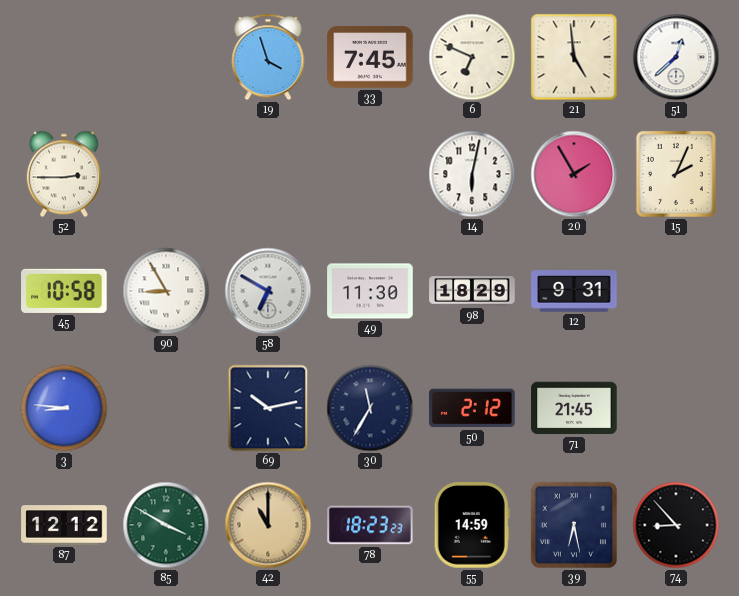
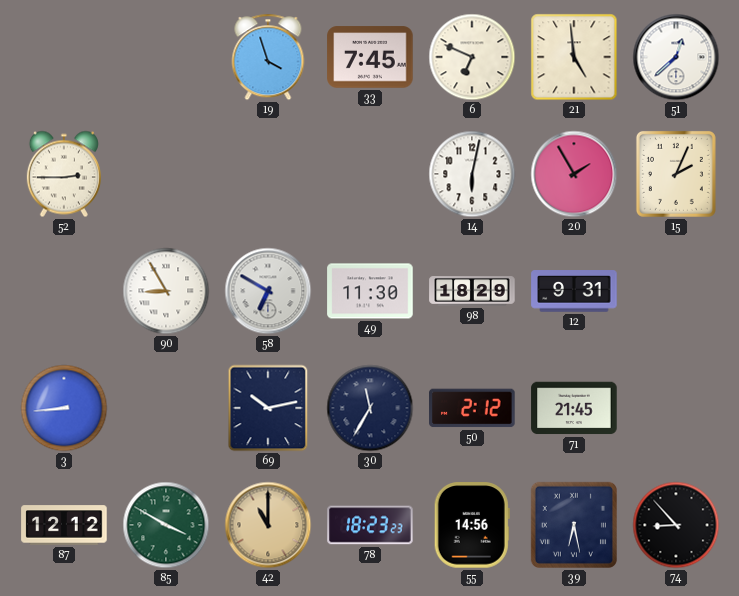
45: 10:58 -> none
3: 8:46 -> 8:44
55: 14:59 -> 14:56
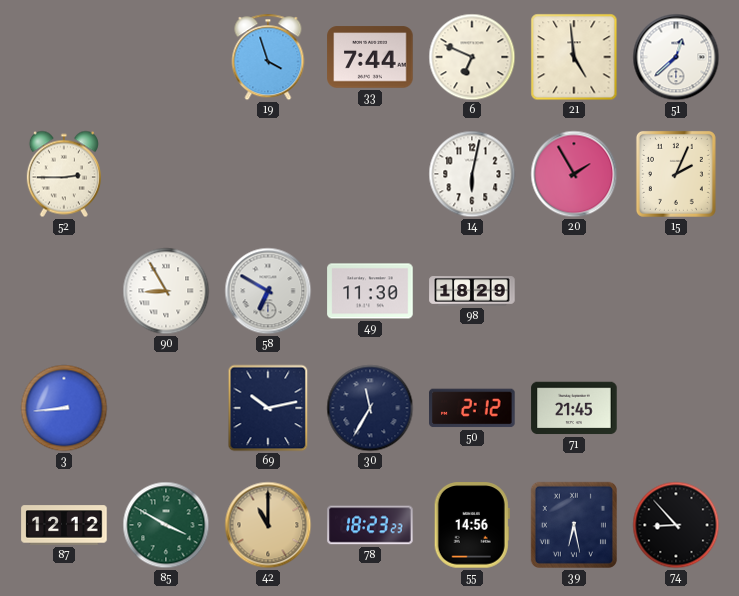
33: 7:45 -> 7:44
12: 9:31 -> none
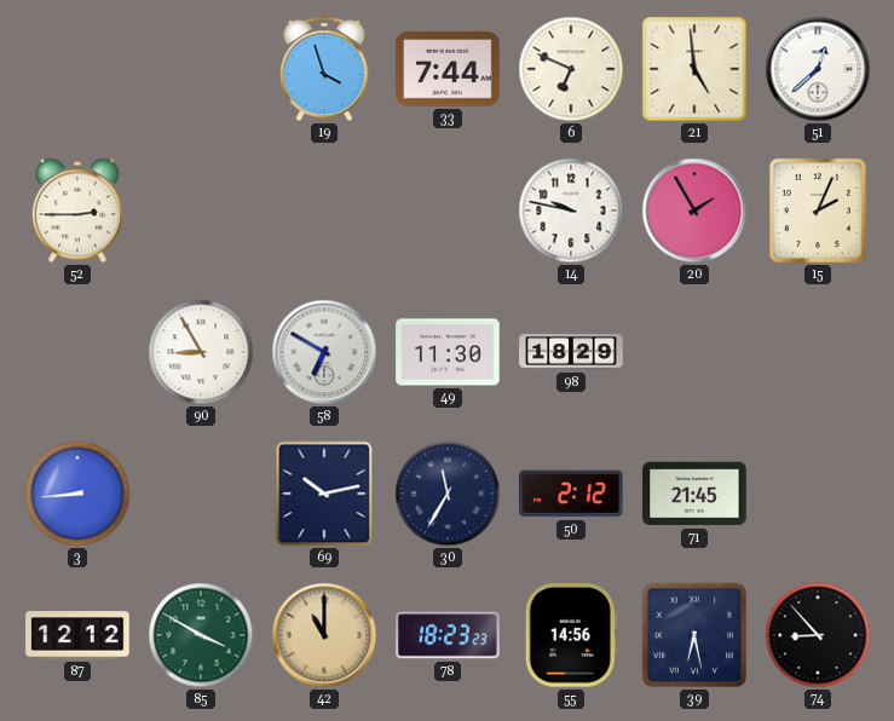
14: 6:02 -> 9:47
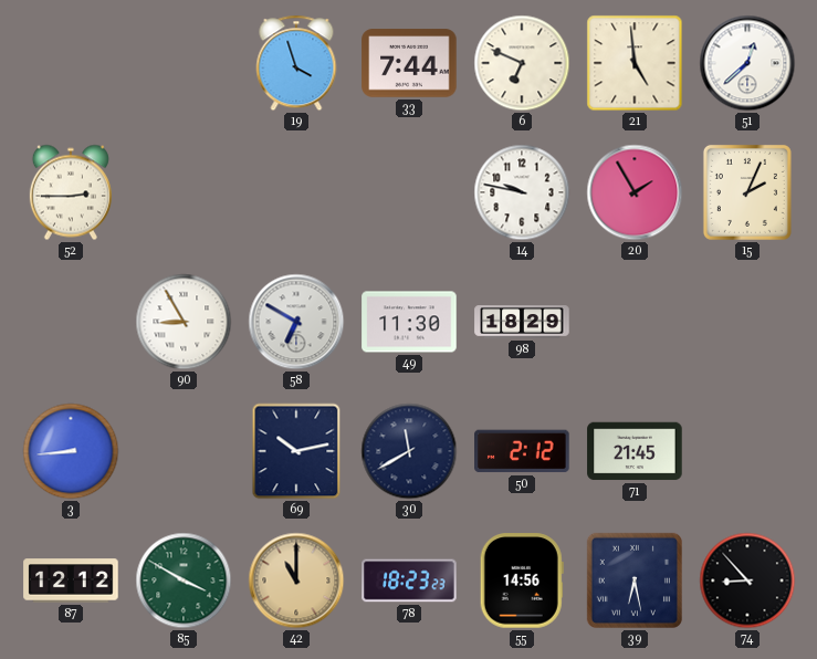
30: 11:35 -> 11:40
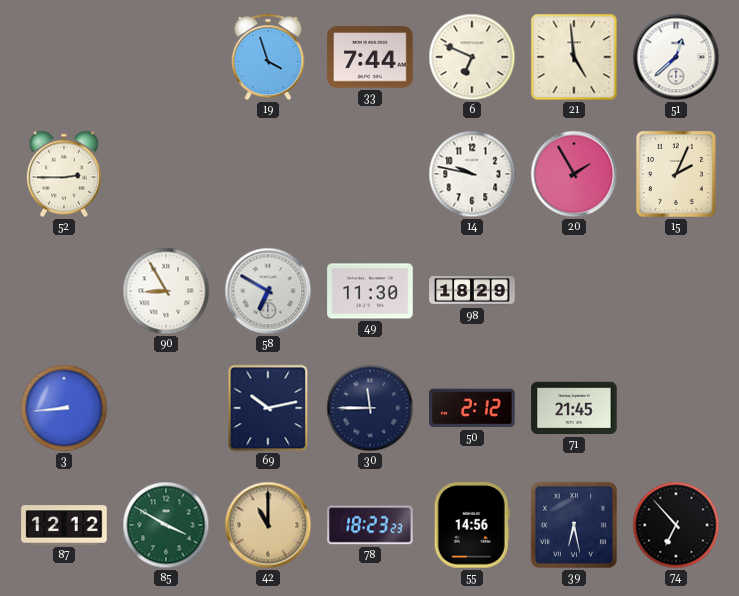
30: 11:40 -> 11:45
74: 8:53 -> 6:53
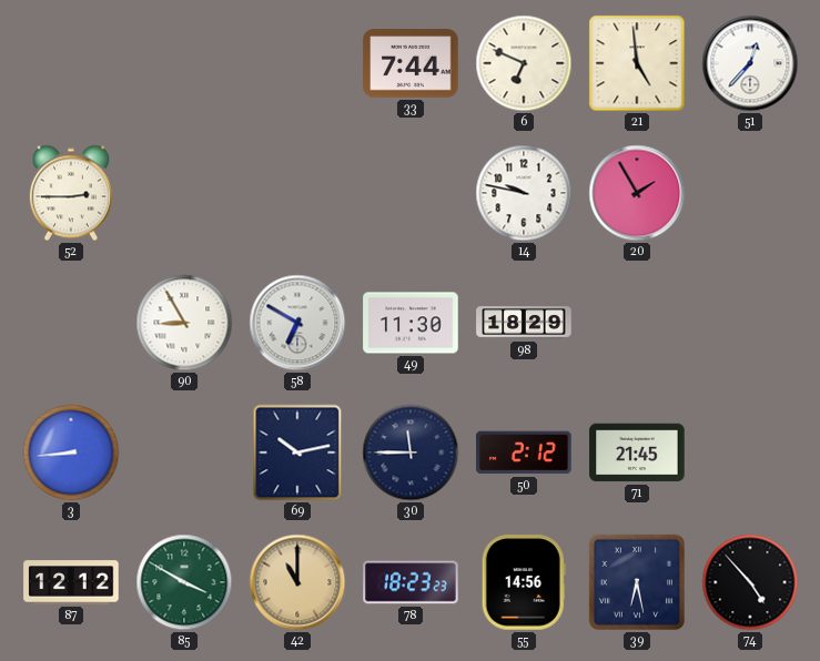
19: 3:57 -> none
51: 12:38 -> 12:37
15: 2:04 -> none
74: 6:53 -> 4:53
